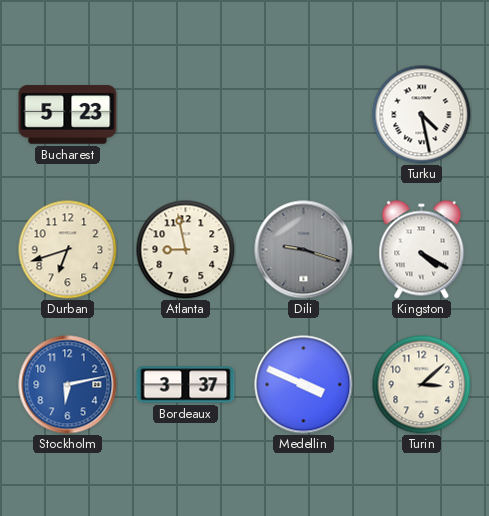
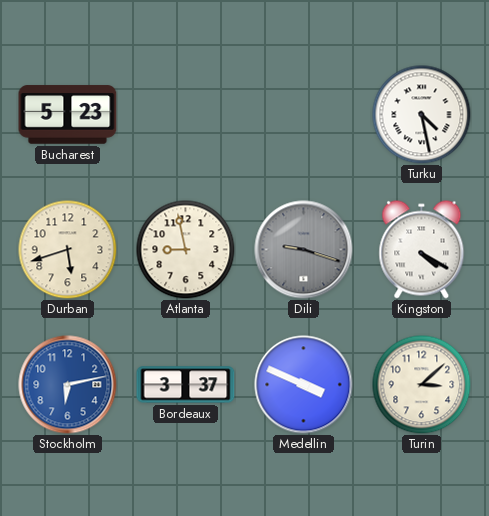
Durban: 6:42 -> 5:42
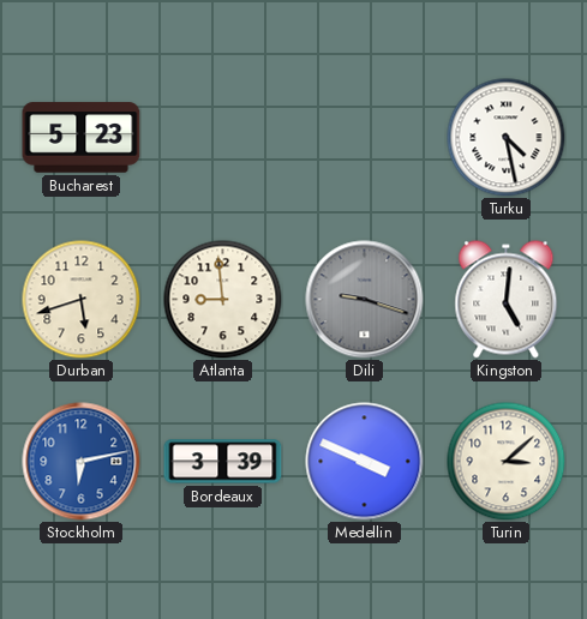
Atlanta: 8:58 -> 8:59
Kingston: 4:20 -> 5:01
Bordeaux: 3:37 -> 3:39
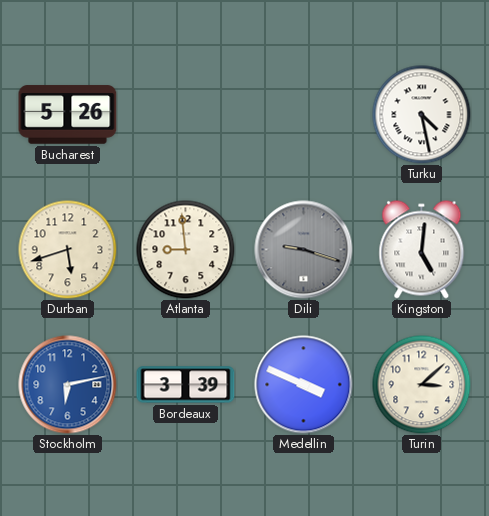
Bucharest: 5:23 -> 5:26
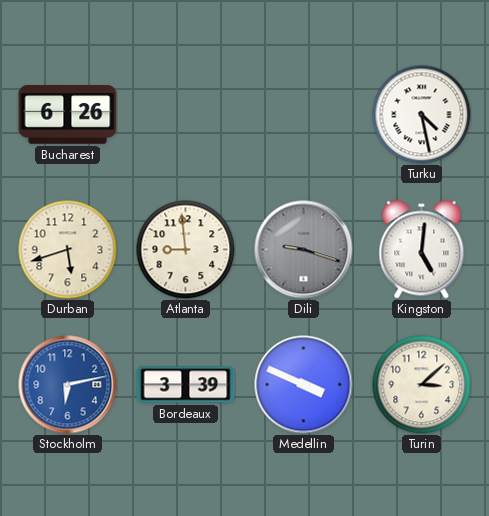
Bucharest: 5:26 -> 6:26
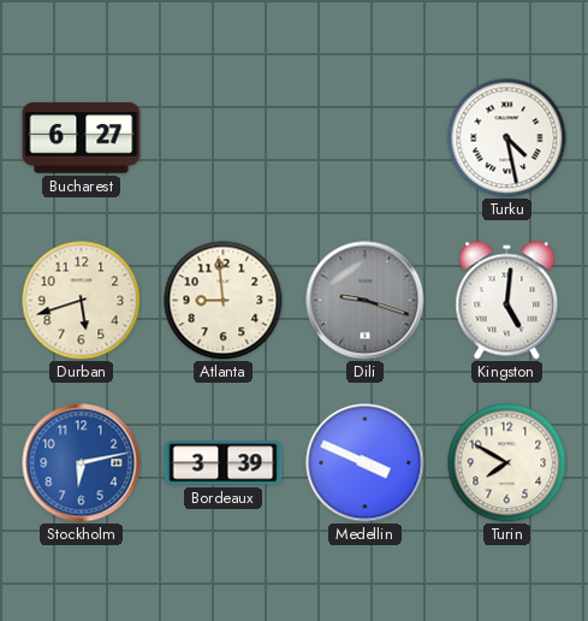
Bucharest: 6:26 -> 6:27
Turin: 3:08 -> 7:50
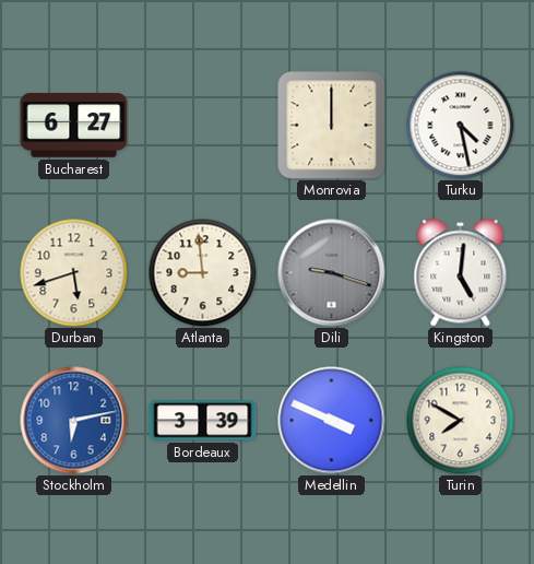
Monrovia: none -> 12:00
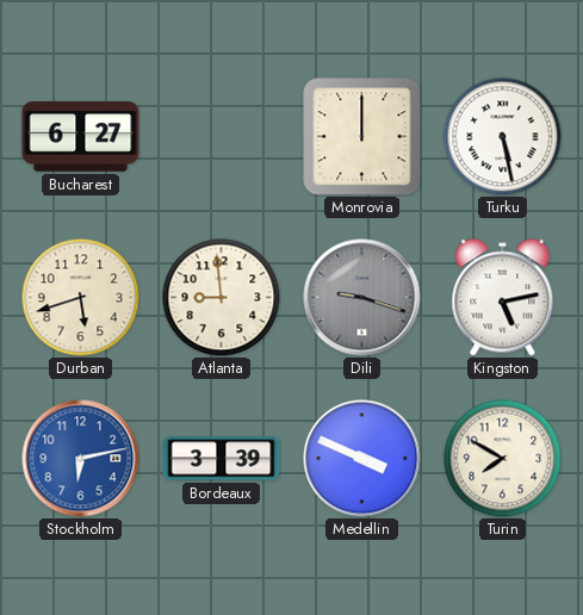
Turku: 4:28 -> 5:28
Kingston: 5:01 -> 5:13
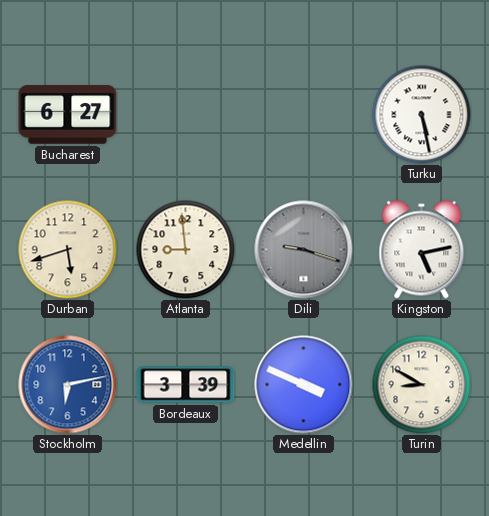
Monrovia: 12:00 -> none
Turin: 7:50 -> 8:50
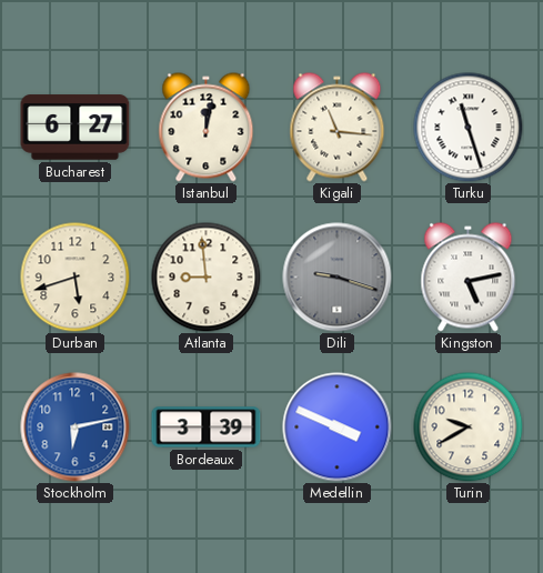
Istanbul: none -> 12:02
Kigali: none -> 11:16
Turku: 5:28 -> 11:27
Turin: 8:50 -> 9:40
